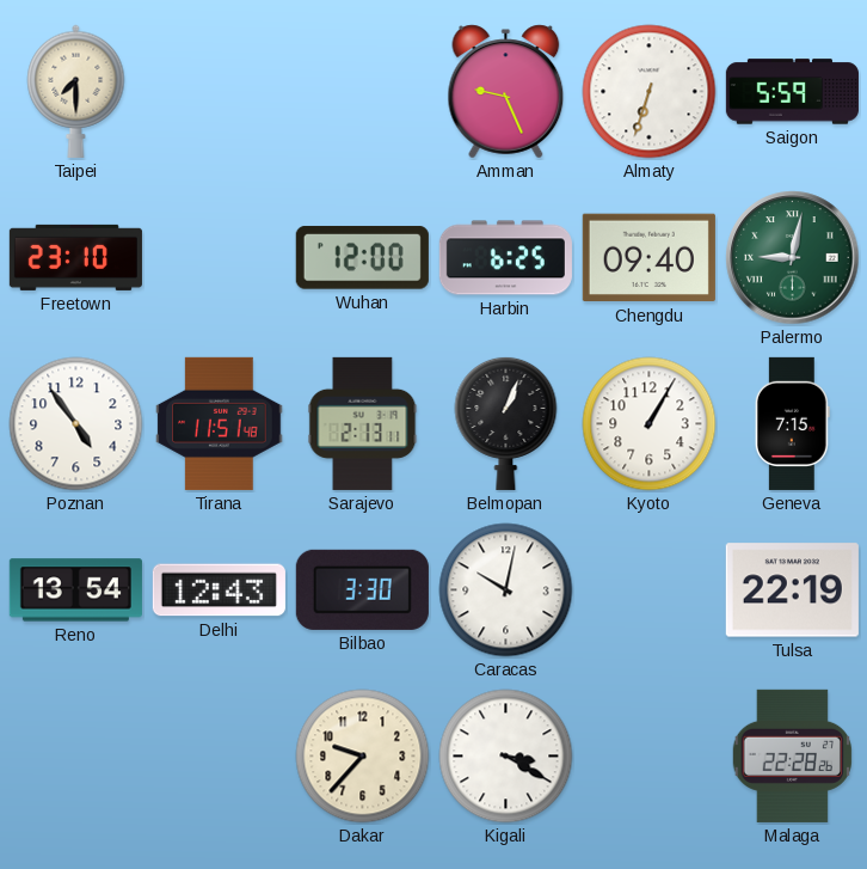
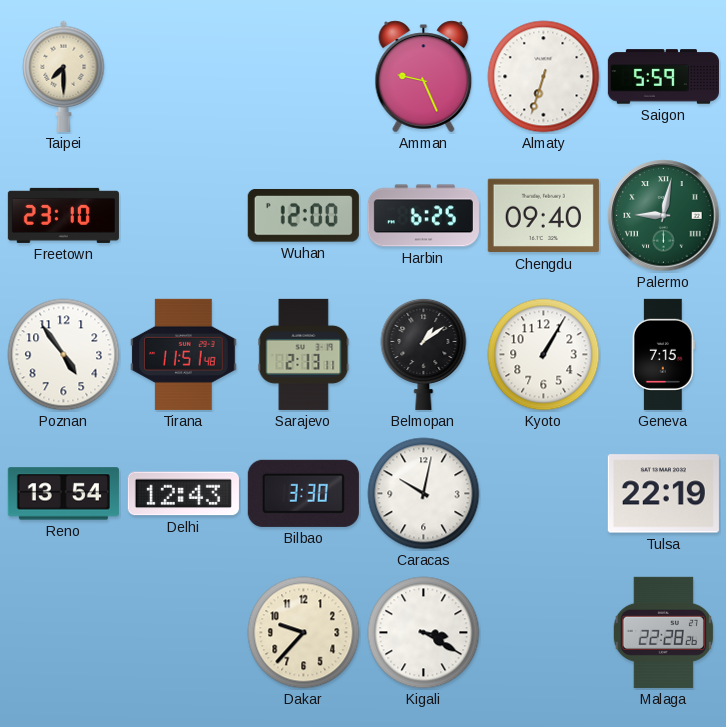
Belmopan: 1:04 -> 1:09
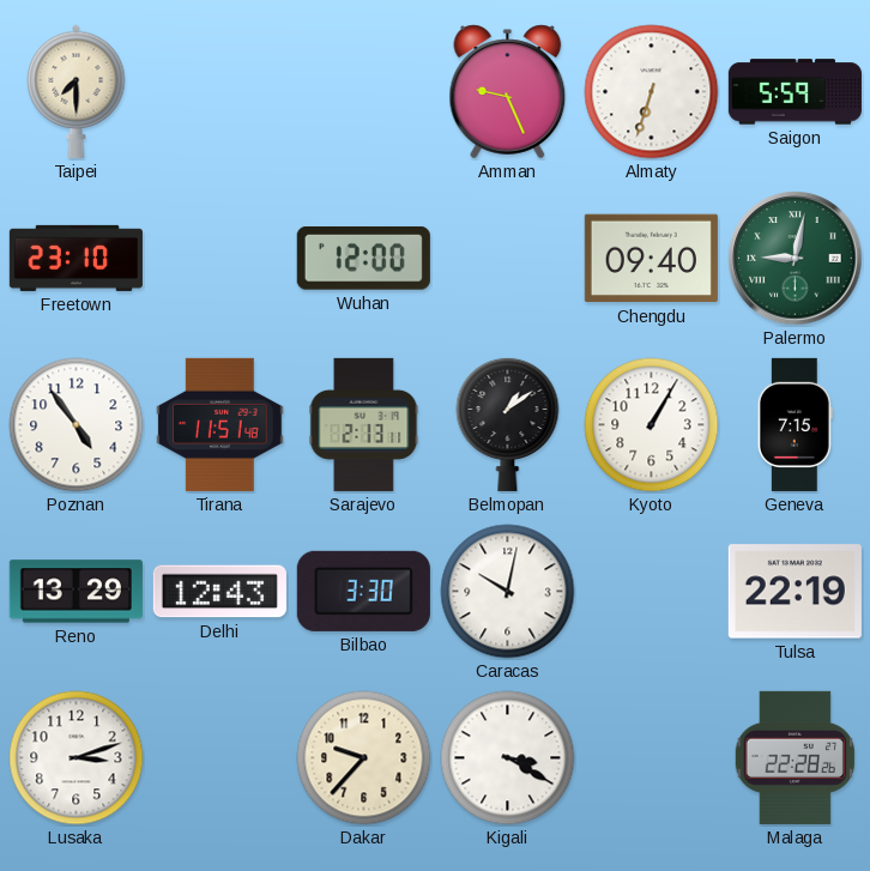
Harbin: 6:25 -> none
Reno: 13:54 -> 13:29
Lusaka: none -> 3:12
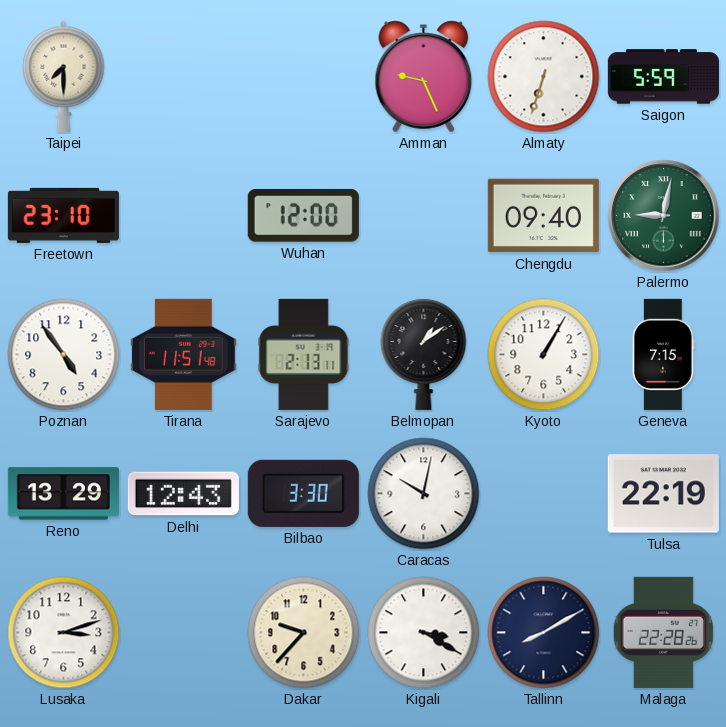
Tallinn: none -> 8:10
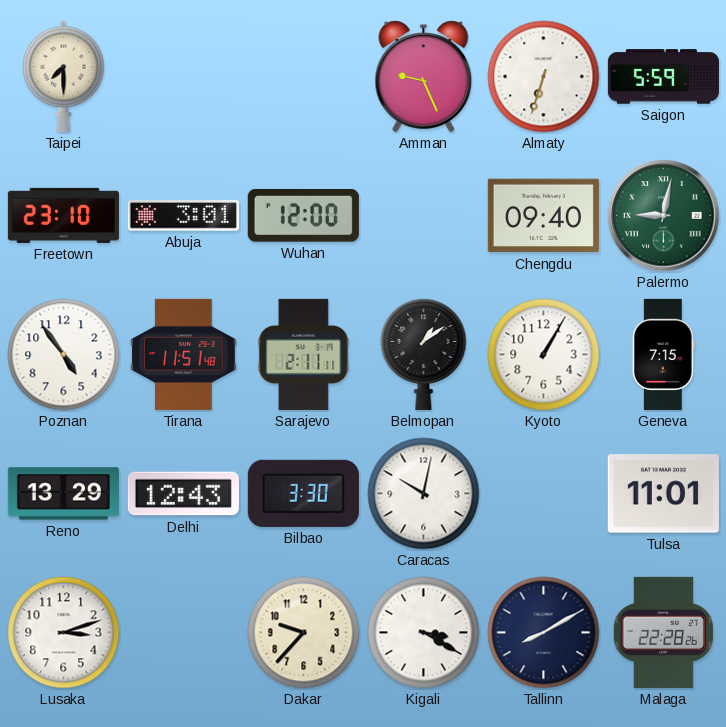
Abuja: none -> 3:01
Sarajevo: 2:13 -> 2:11
Tulsa: 22:19 -> 11:01
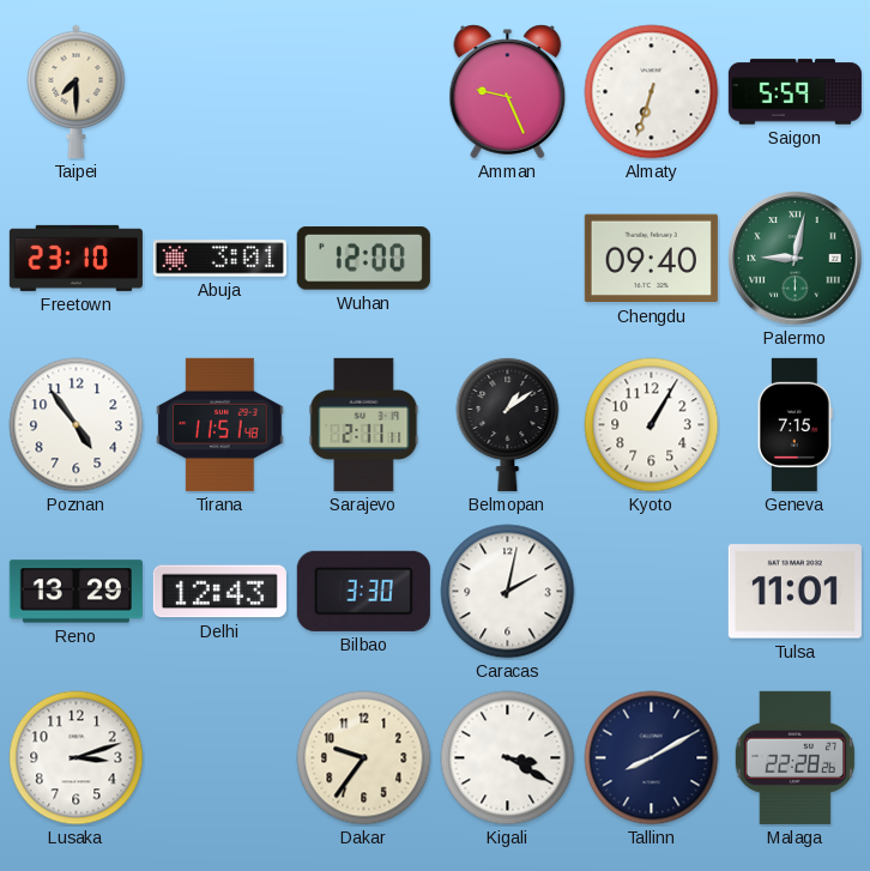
Caracas: 10:02 -> 2:02
Dakar: 9:37 -> 9:36
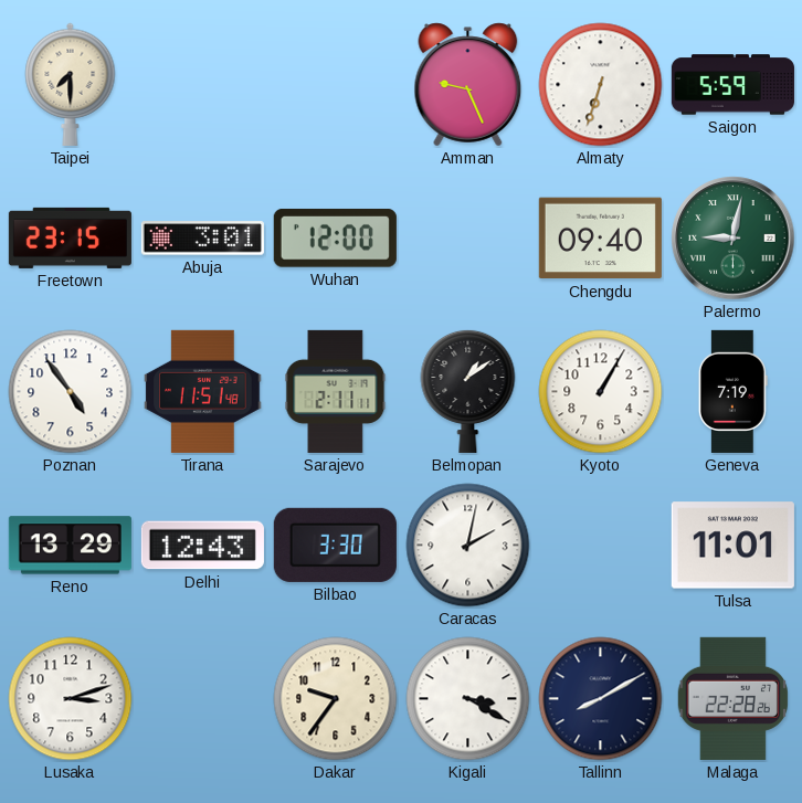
Freetown: 23:10 -> 23:15
Geneva: 7:15 -> 7:19
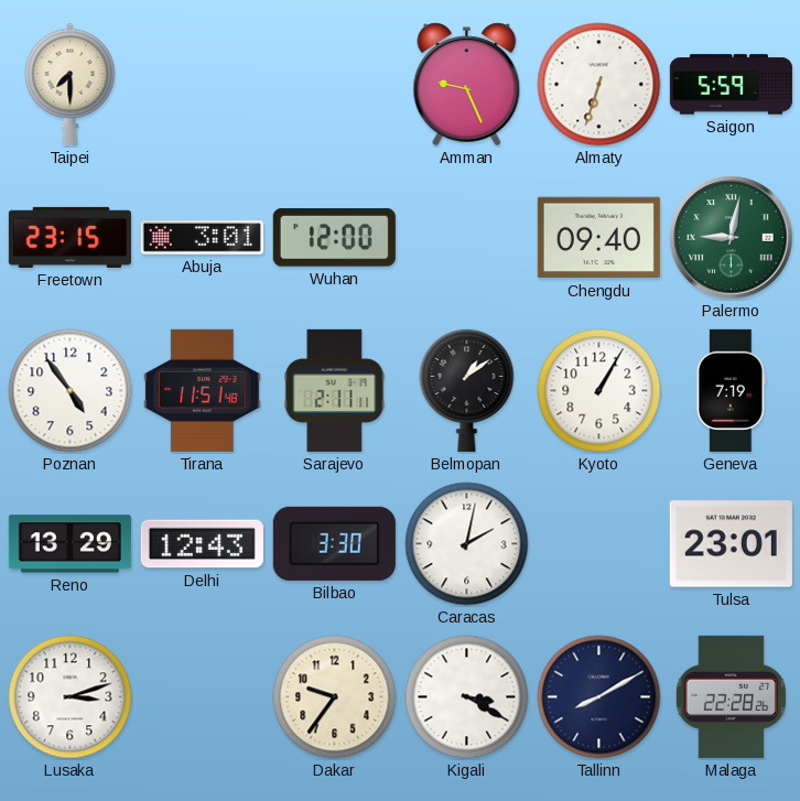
Tulsa: 11:01 -> 23:01
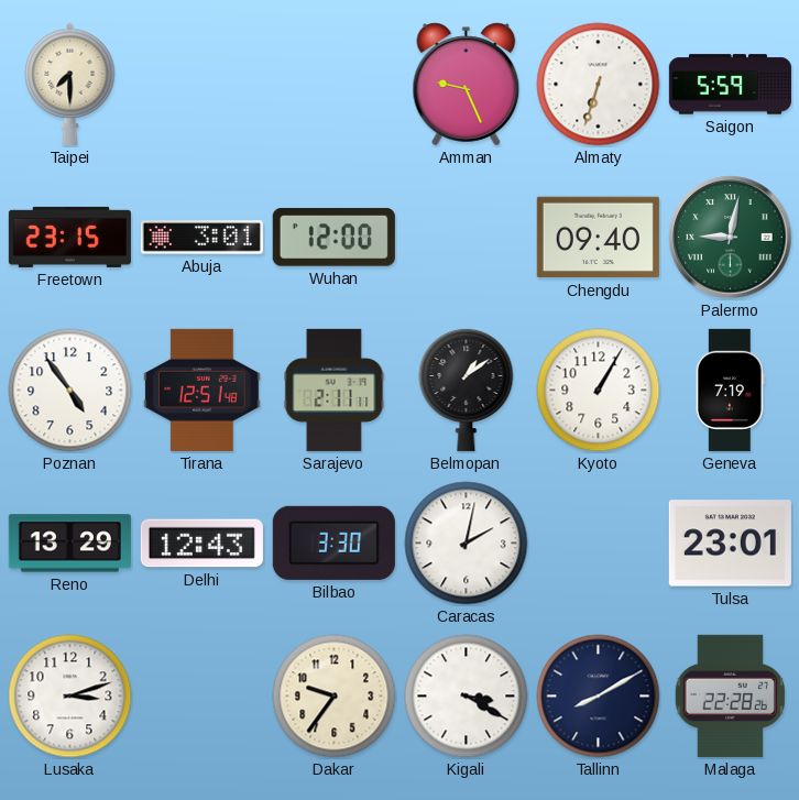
Tirana: 11:51 -> 12:51
